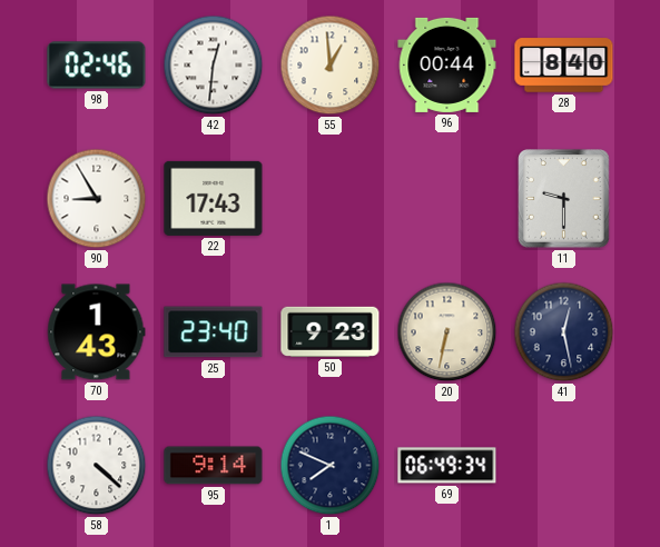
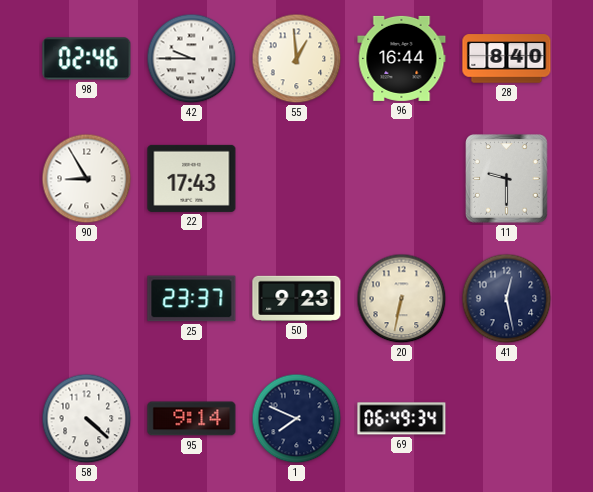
42: 12:31 -> 9:45
96: 00:44 -> 16:44
70: 1:43 -> none
25: 23:40 -> 23:37
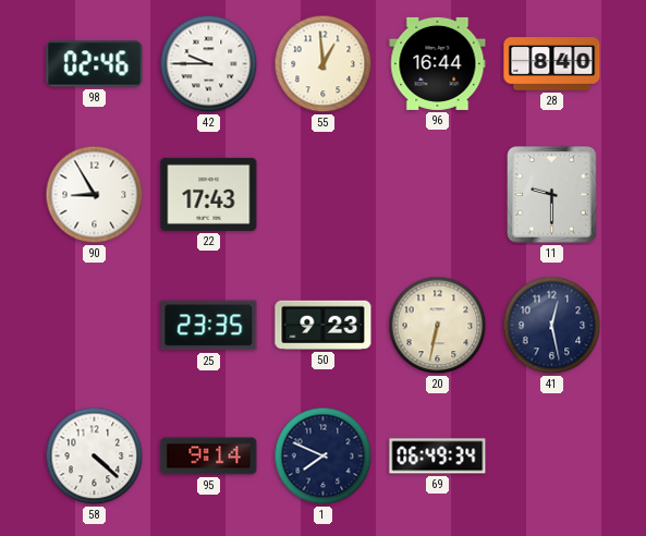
25: 23:37 -> 23:35
